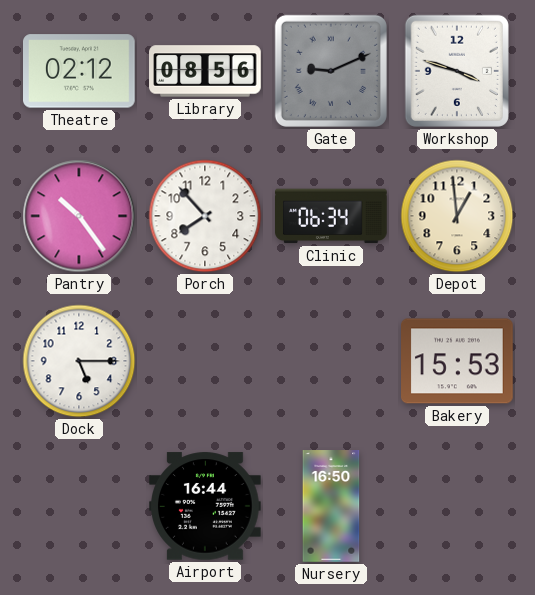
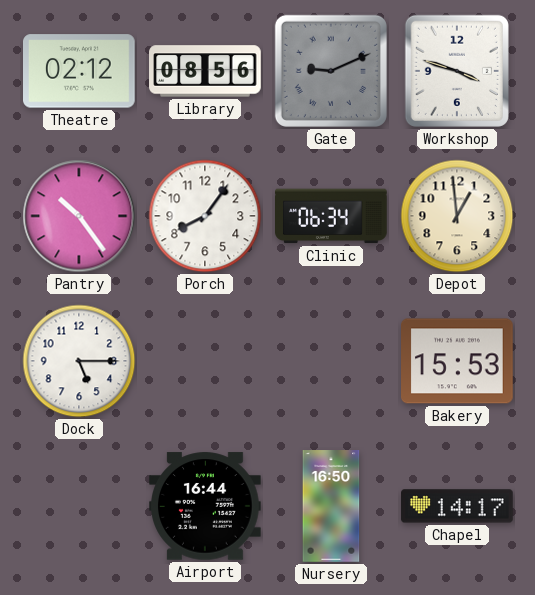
Porch: 7:53 -> 8:06
Chapel: none -> 14:17
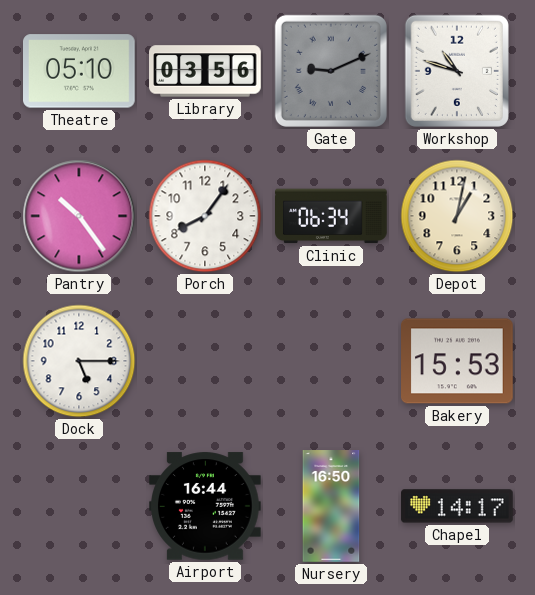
Theatre: 02:12 -> 05:10
Library: 08:56 -> 03:56
Workshop: 3:48 -> 10:48
Depot: 12:59 -> 1:02
